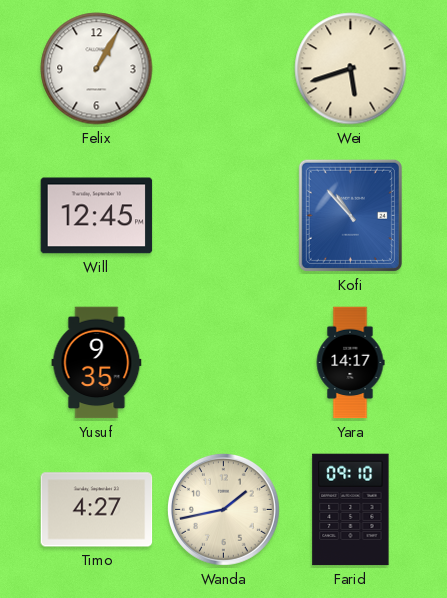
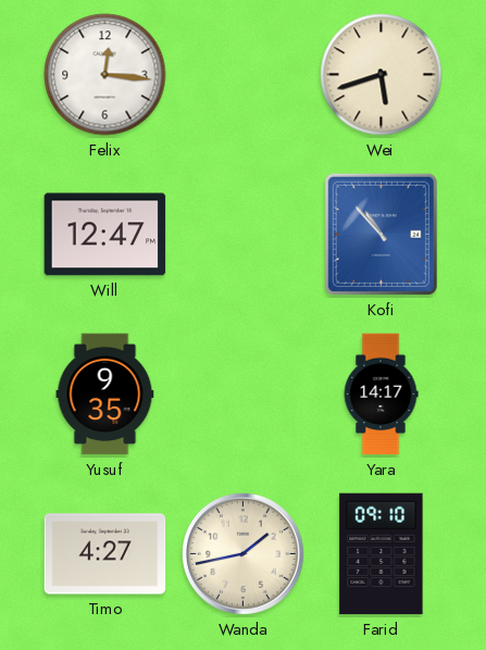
Felix: 1:05 -> 12:16
Will: 12:45 -> 12:47
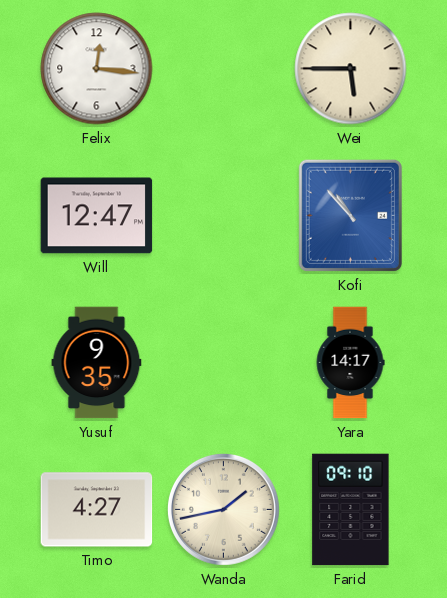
Wei: 5:42 -> 5:45
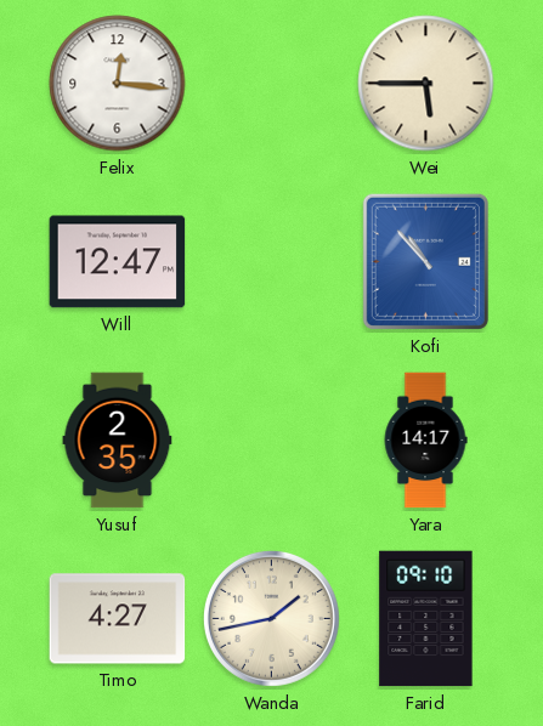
Yusuf: 9:35 -> 2:35
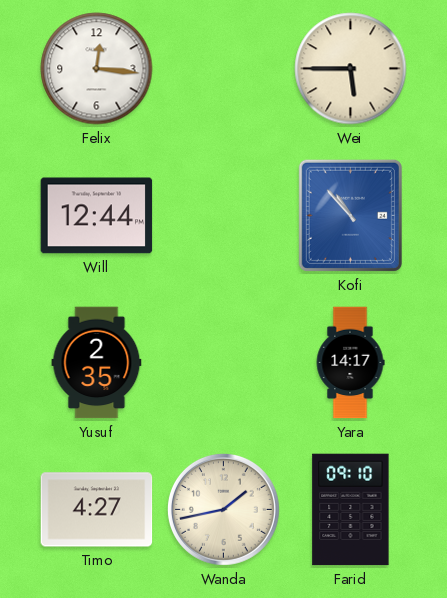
Will: 12:47 -> 12:44
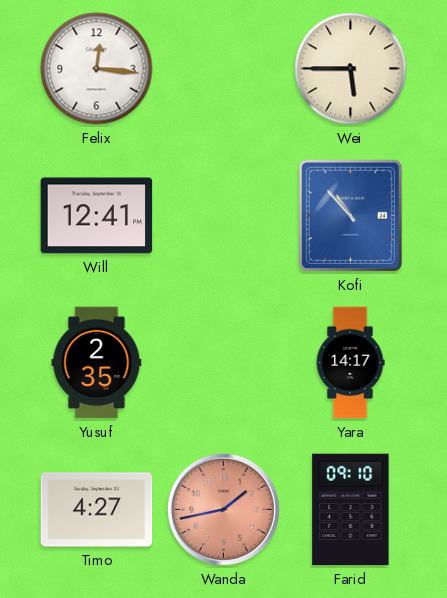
Will: 12:44 -> 12:41
Wanda dial: cream -> salmon
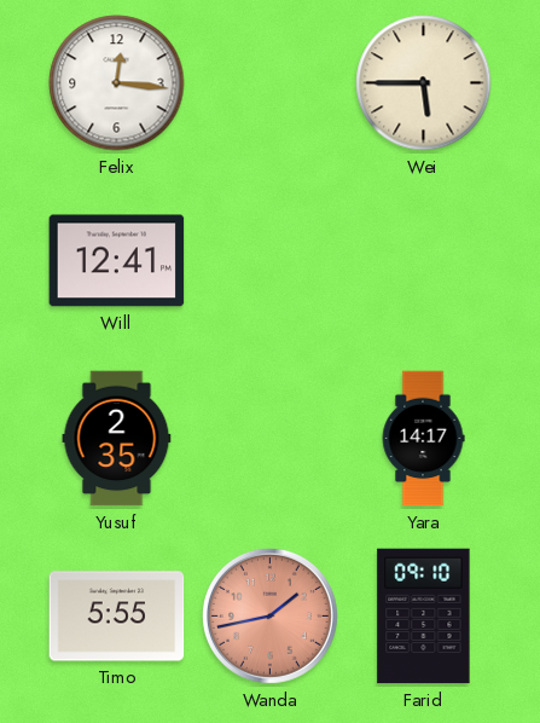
Kofi: 10:53 -> none
Timo: 4:27 -> 5:55
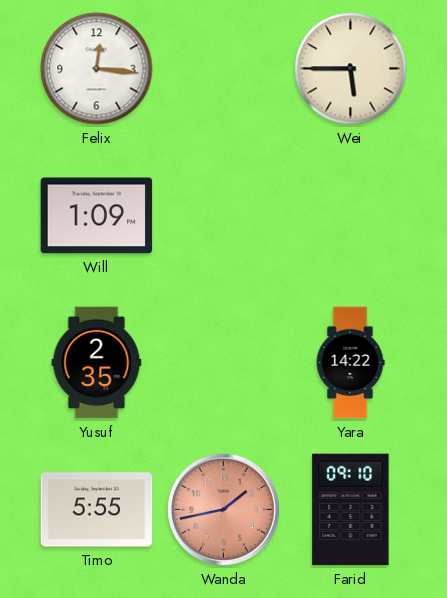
Will: 12:41 -> 1:09
Yara: 14:17 -> 14:22
